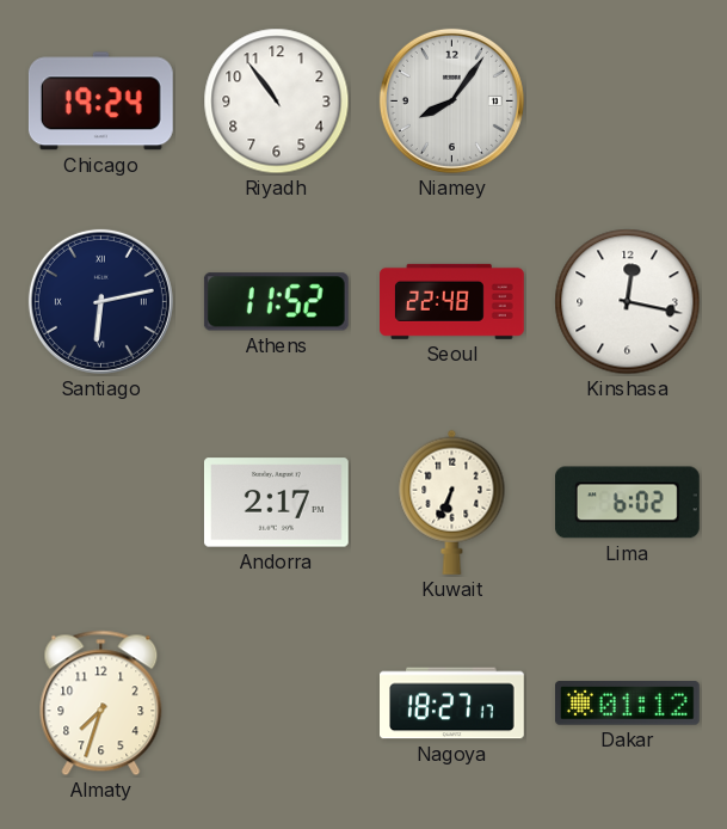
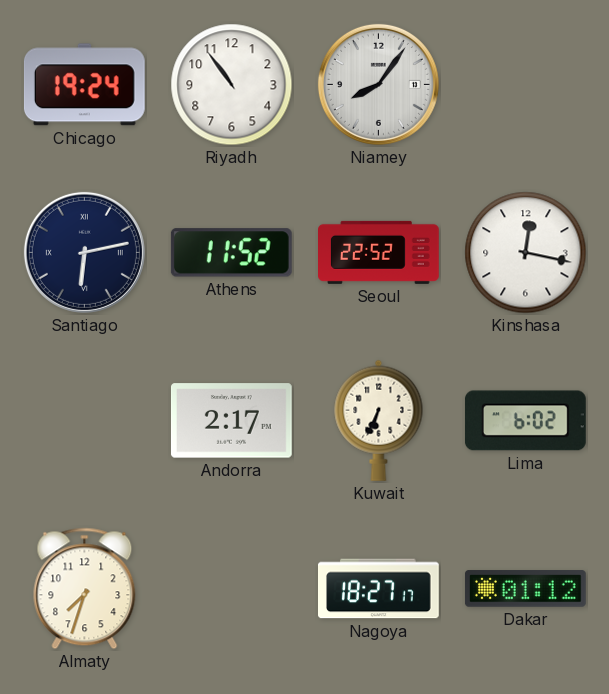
Seoul: 22:48 -> 22:52
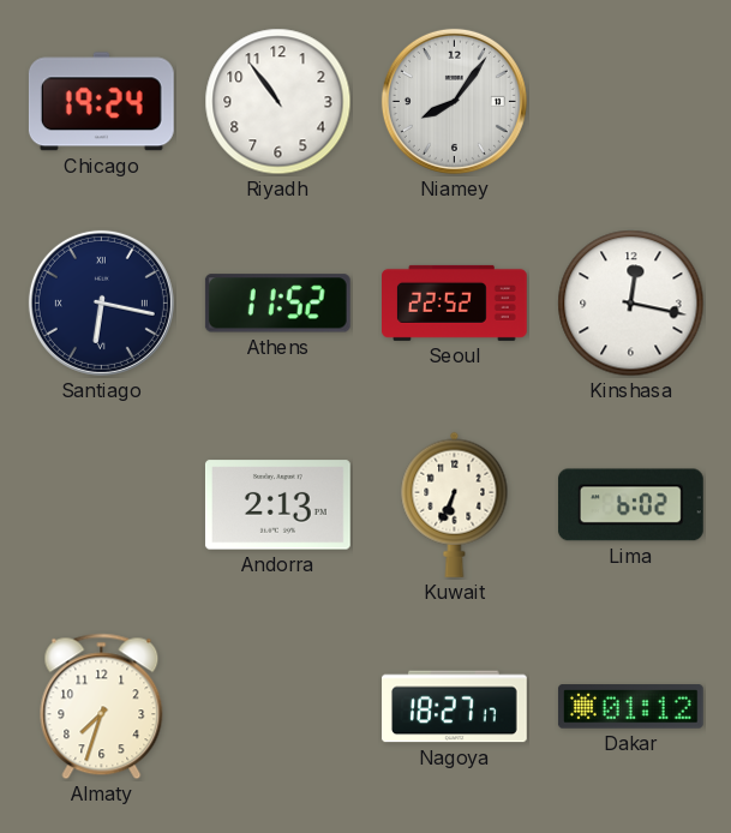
Santiago: 6:13 -> 6:17
Andorra: 2:17 -> 2:13
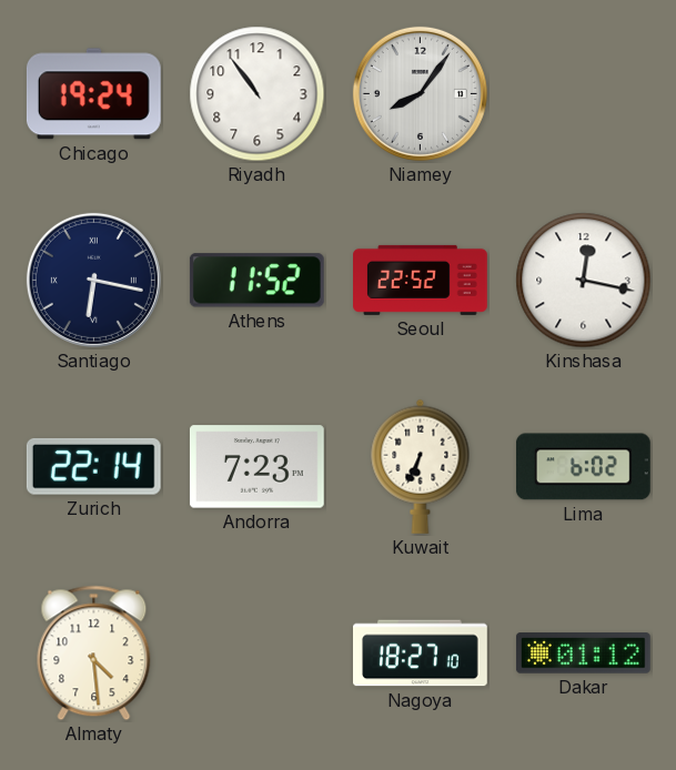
Zurich: none -> 22:14
Andorra: 2:13 -> 7:23
Almaty: 7:33 -> 4:29
Nagoya: 18:27:17 -> 18:27:10
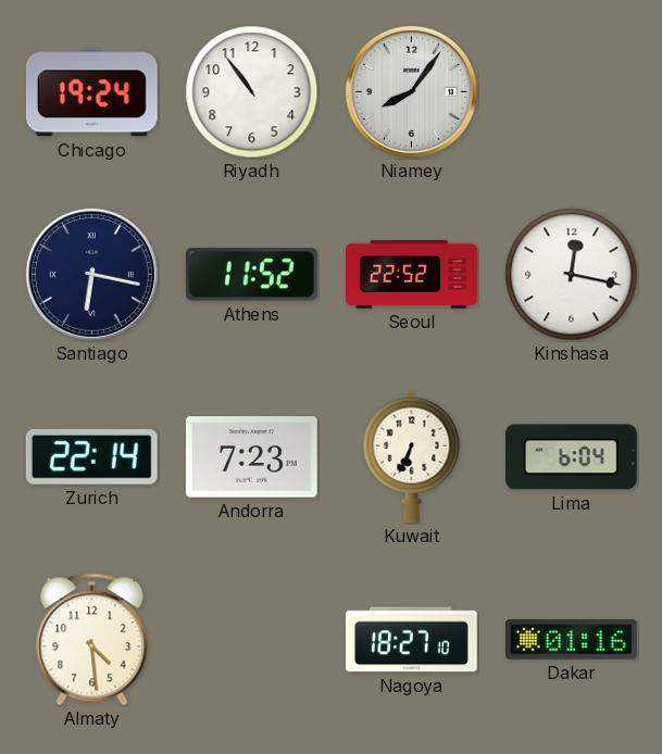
Lima: 6:02 -> 6:04
Dakar: 01:12 -> 01:16
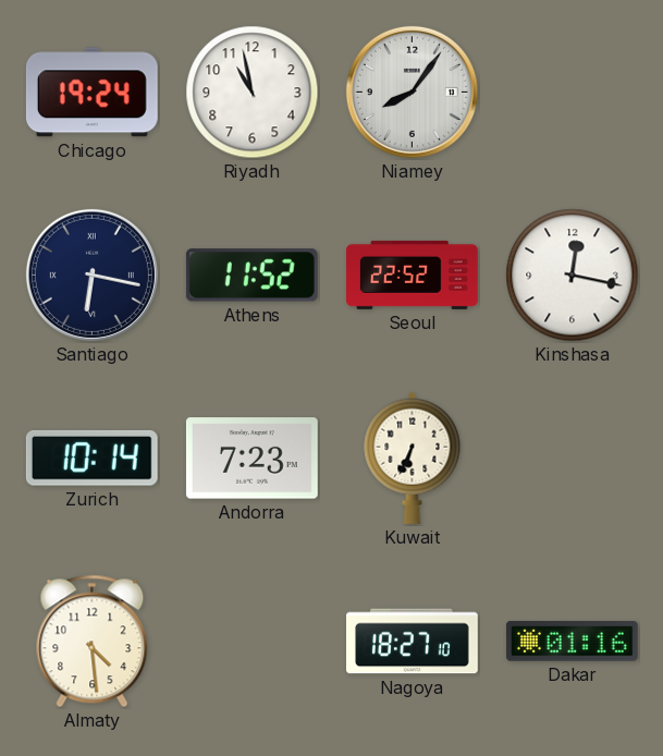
Riyadh: 10:54 -> 10:58
Zurich: 22:14 -> 10:14
Lima: 6:04 -> none
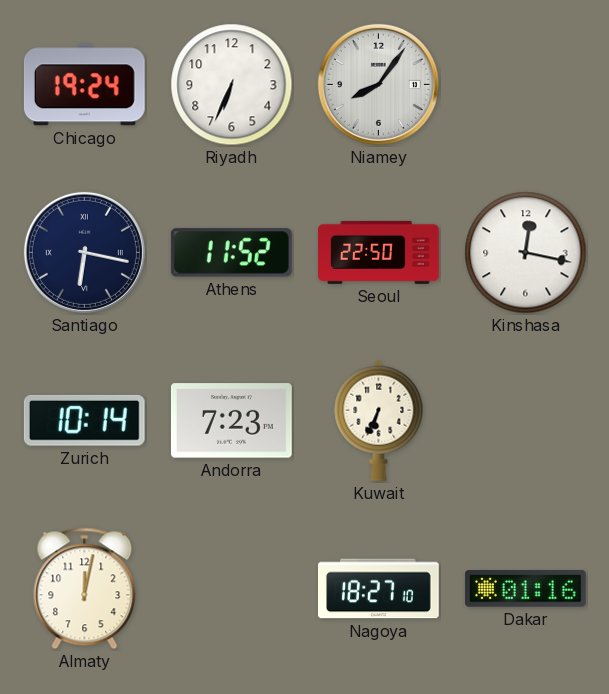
Riyadh: 10:58 -> 6:34
Seoul: 22:52 -> 22:50
Almaty: 4:29 -> 12:02
